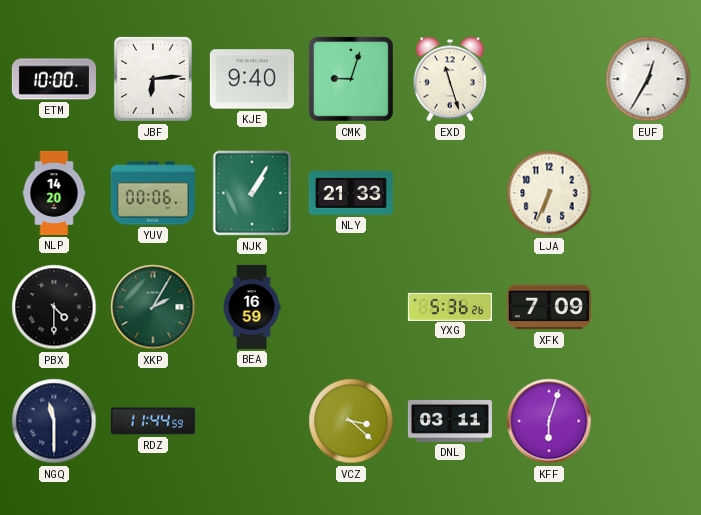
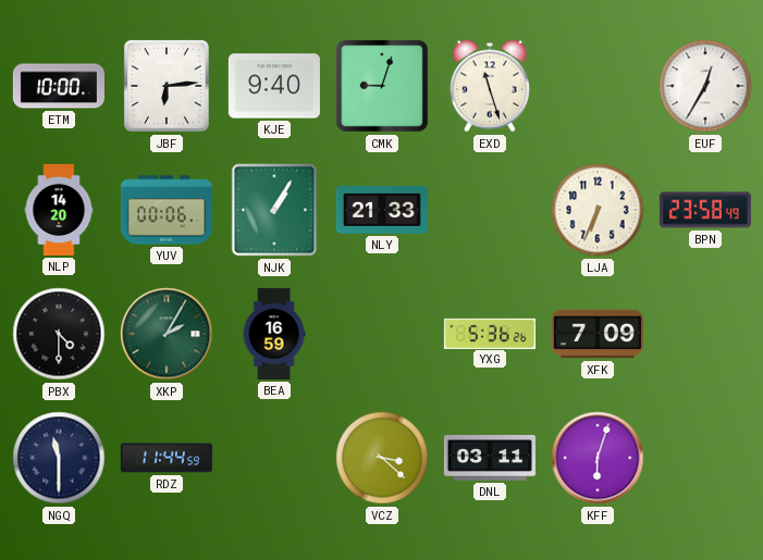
BPN: none -> 23:58
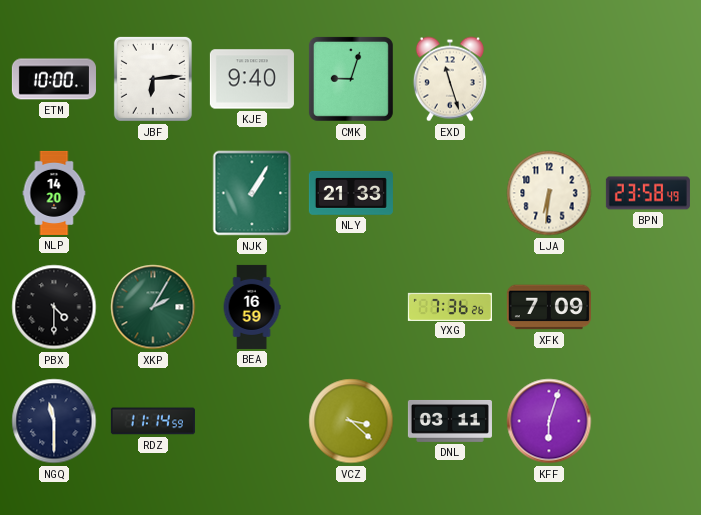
EUF: 12:35 -> none
YUV: 00:06 -> none
LJA: 6:34 -> 6:31
YXG: 5:36 -> 7:36
RDZ: 11:44 -> 11:14
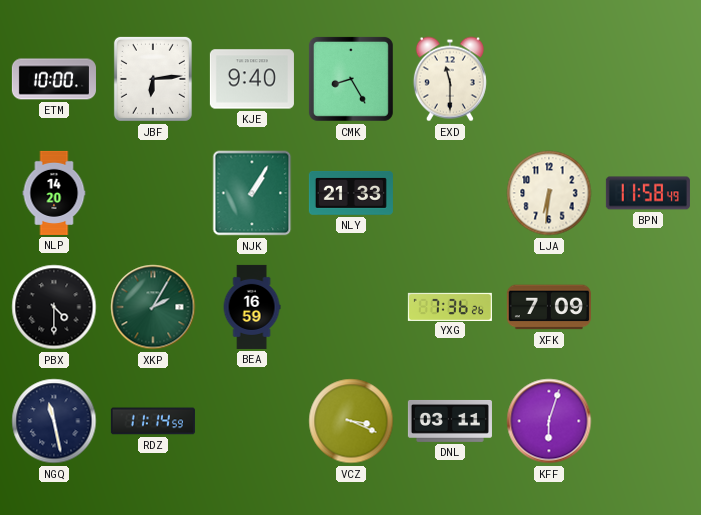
CMK: 9:03 -> 8:25
EXD: 11:27 -> 11:30
BPN: 23:58 -> 11:58
NGQ: 11:30 -> 11:28
VCZ: 3:22 -> 3:19
